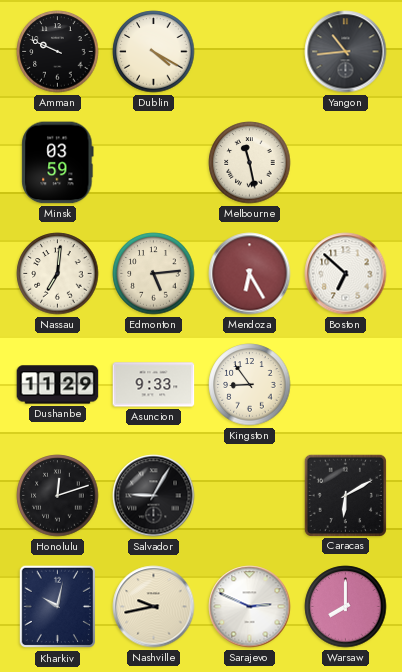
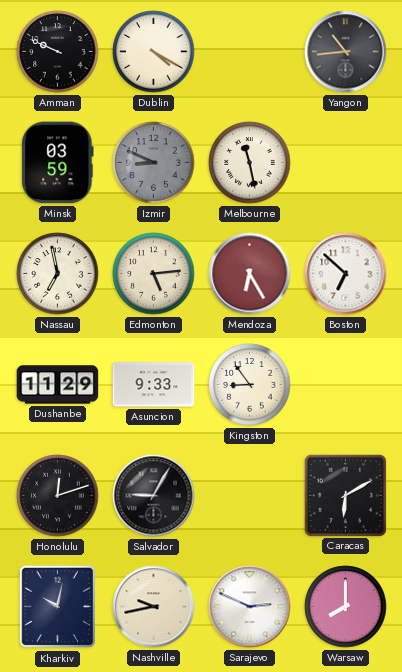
Izmir: none -> 8:49
Nassau: 7:01 -> 6:58
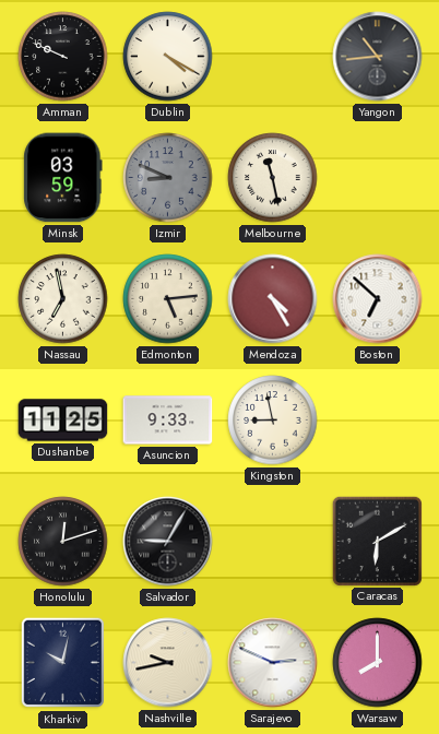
Mendoza: 6:25 -> 4:25
Dushanbe: 11:29 -> 11:25
Kingston: 8:54 -> 8:58
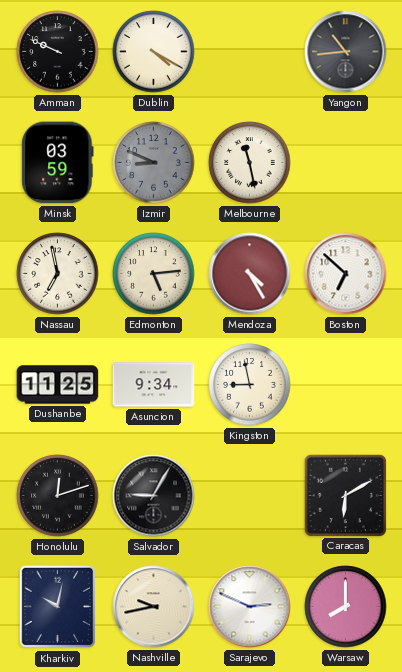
Asuncion: 9:33 -> 9:34
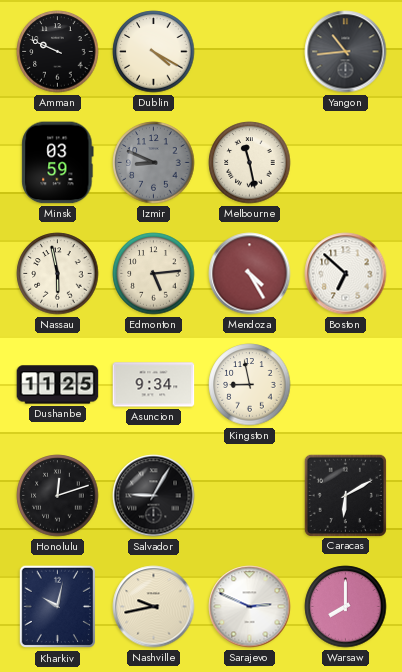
Nassau: 6:58 -> 5:58
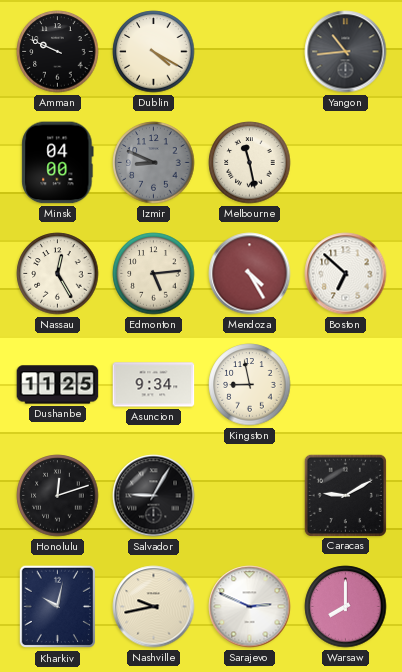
Minsk: 03:59 -> 04:00
Nassau: 5:58 -> 12:25
Caracas: 6:10 -> 9:10
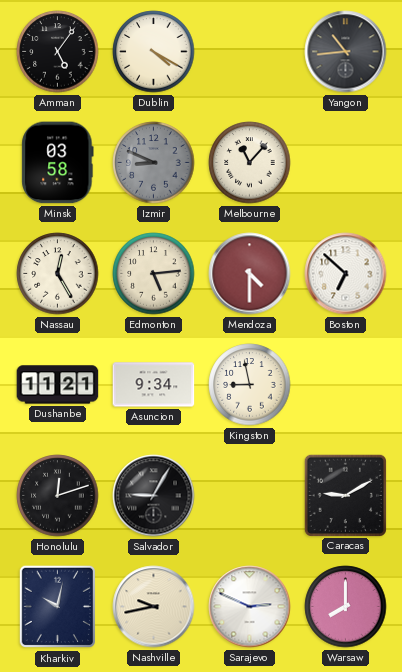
Amman: 9:49 -> 5:06
Minsk: 04:00 -> 03:58
Melbourne: 11:28 -> 11:07
Mendoza: 4:25 -> 4:30
Dushanbe: 11:25 -> 11:21
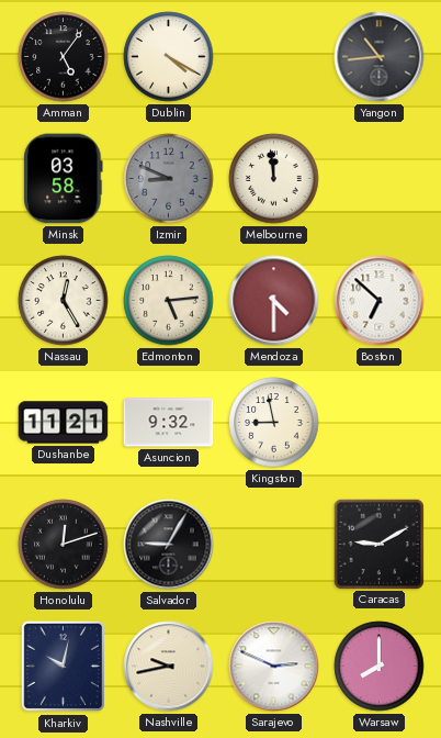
Melbourne: 11:07 -> 11:59
Asuncion: 9:34 -> 9:32
